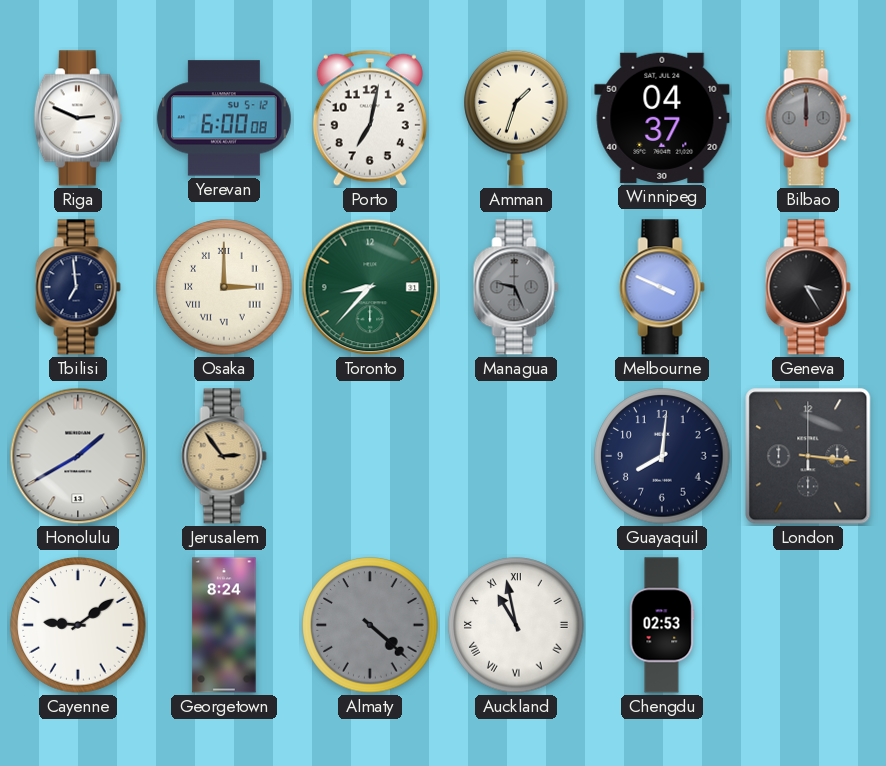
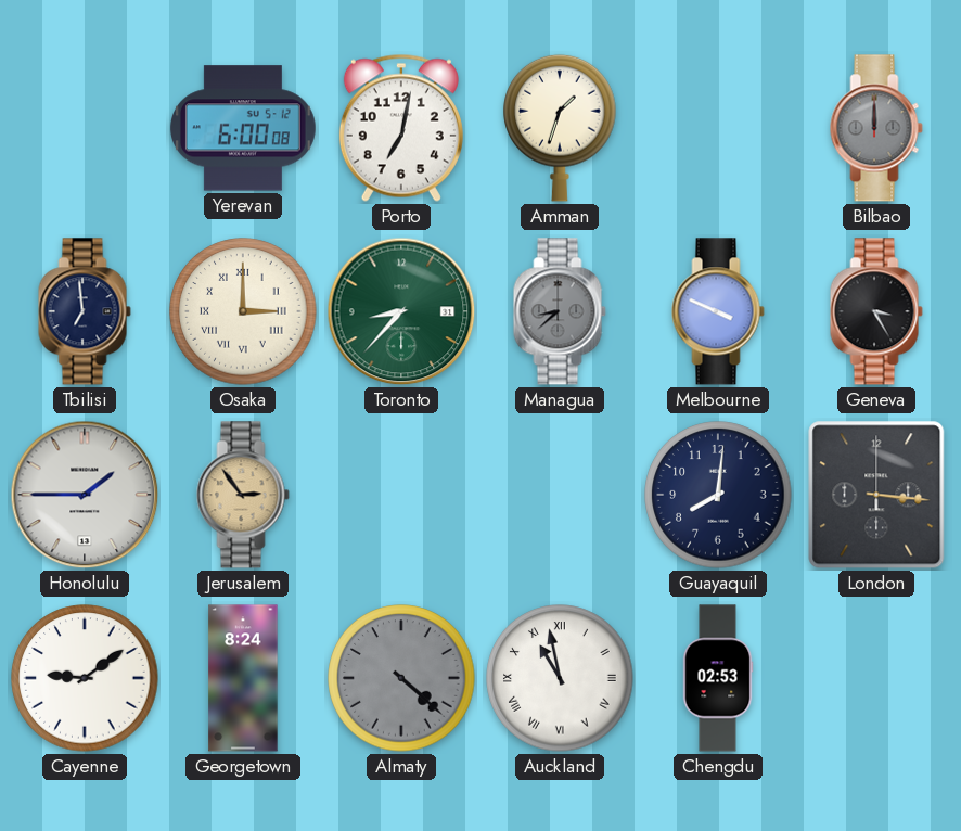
Riga: 2:49 -> none
Winnipeg: 04:37 -> none
Managua: 9:26 -> 8:38
Honolulu: 1:40 -> 1:45
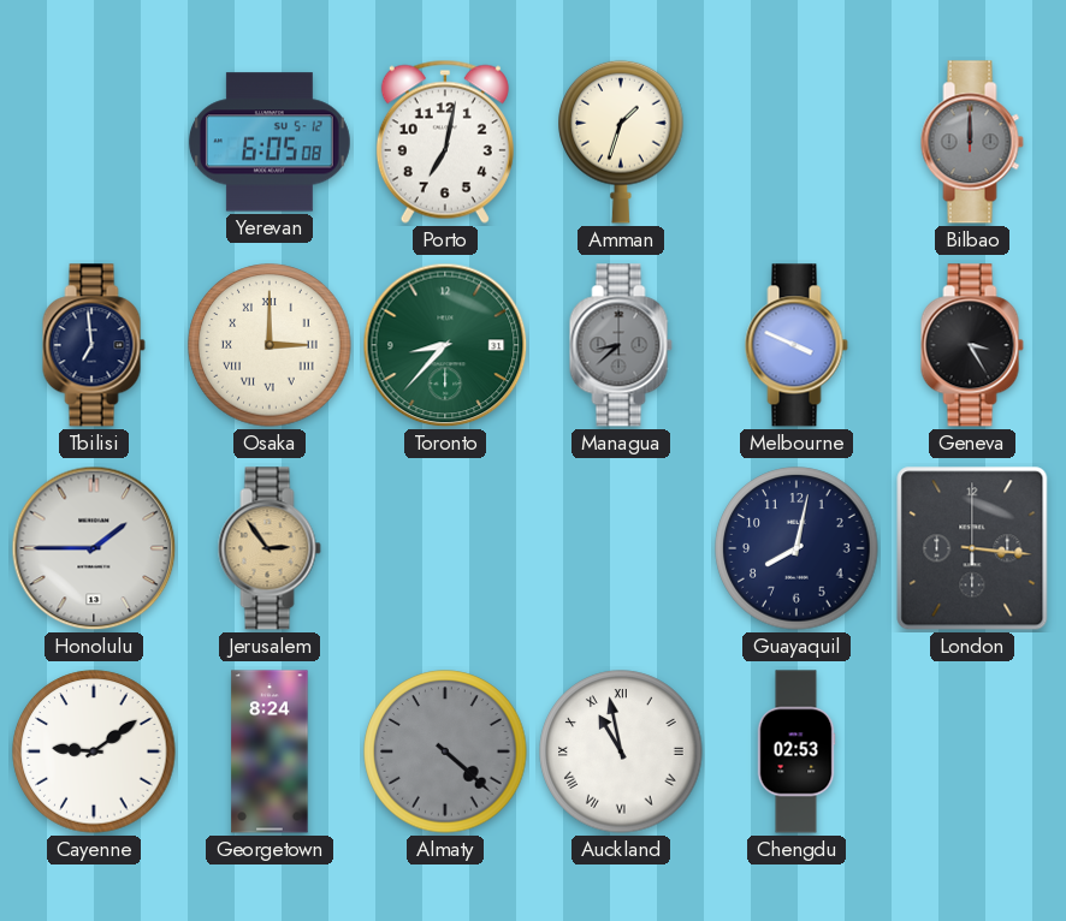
Yerevan: 6:00 -> 6:05
Guayaquil: 8:01 -> 8:02
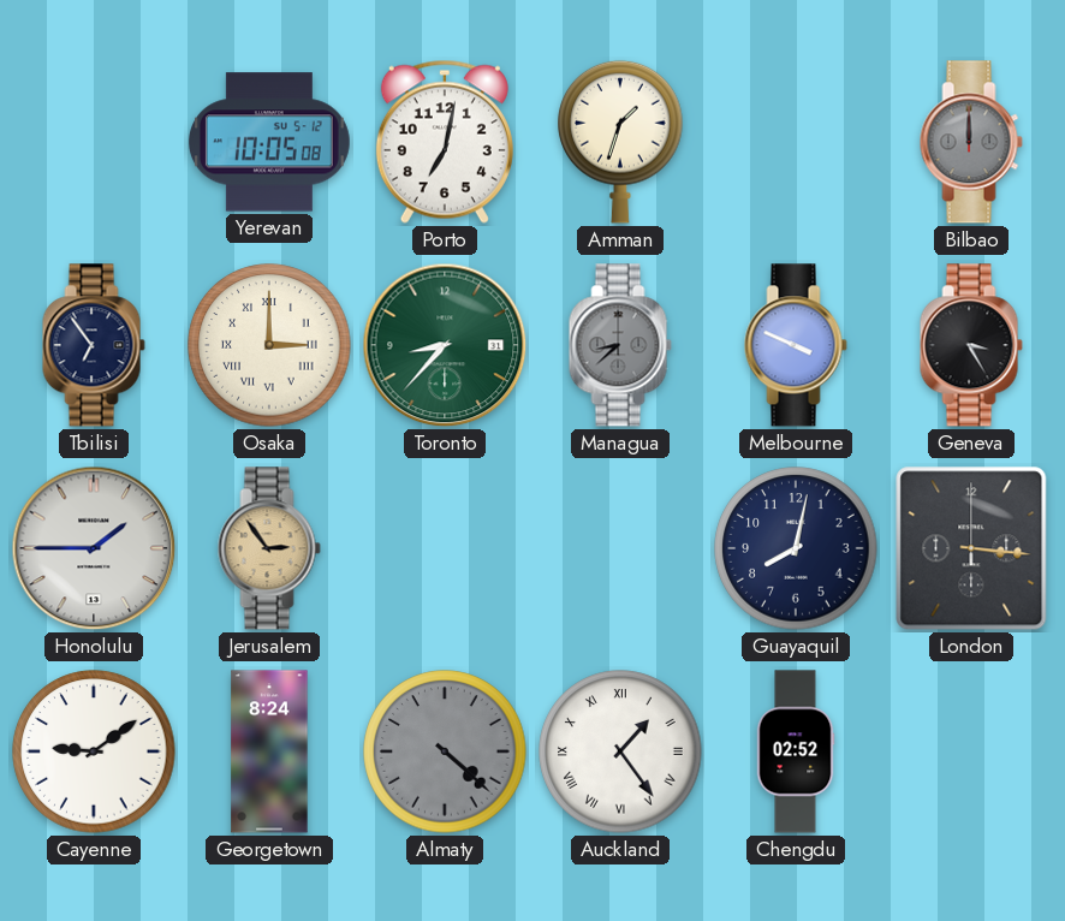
Yerevan: 6:05 -> 10:05
Tbilisi: 6:59 -> 6:54
Auckland: 10:58 -> 1:24
Chengdu: 02:53 -> 02:52
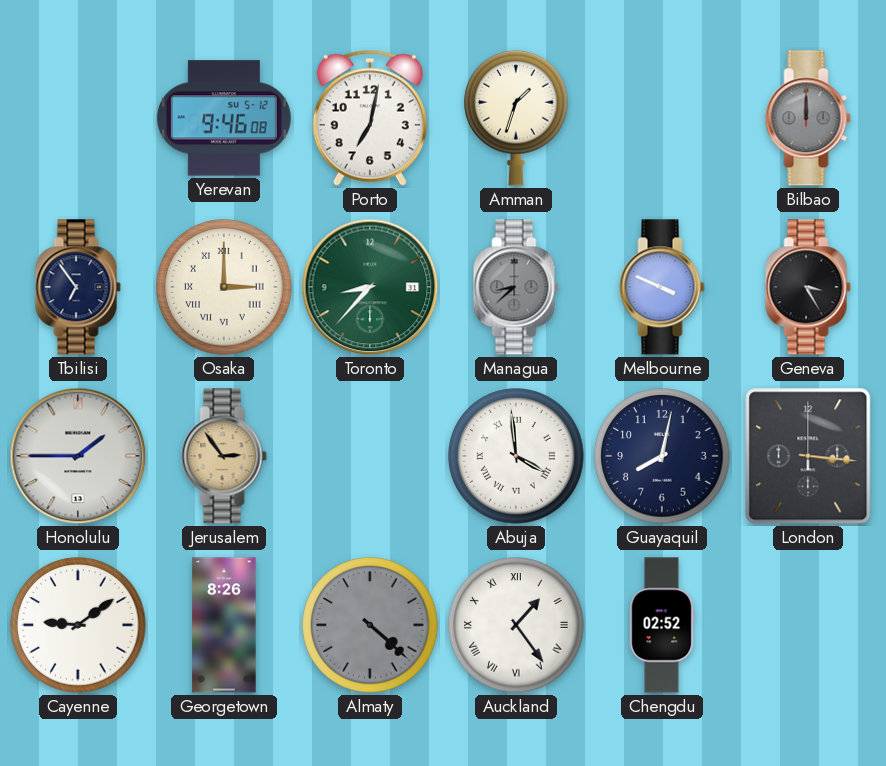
Yerevan: 10:05 -> 9:46
Abuja: none -> 3:59
Georgetown: 8:24 -> 8:26
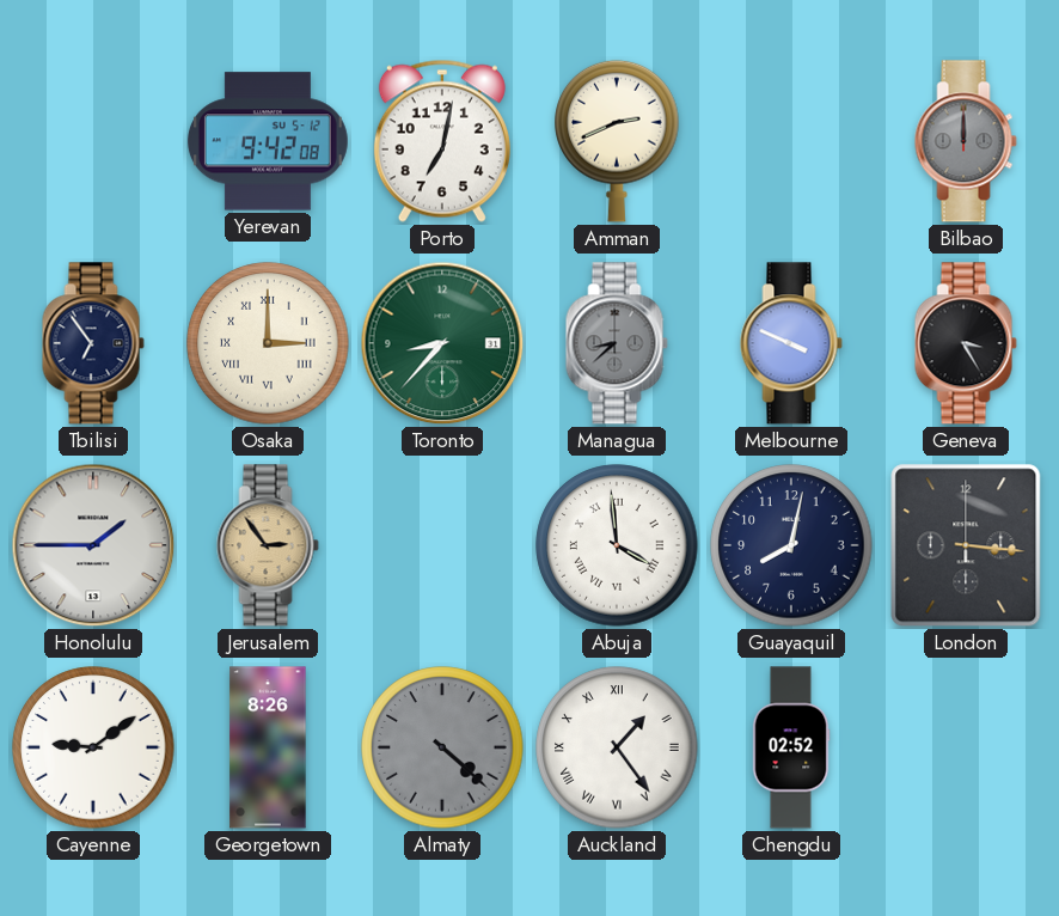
Yerevan: 9:46 -> 9:42
Amman: 1:33 -> 2:41
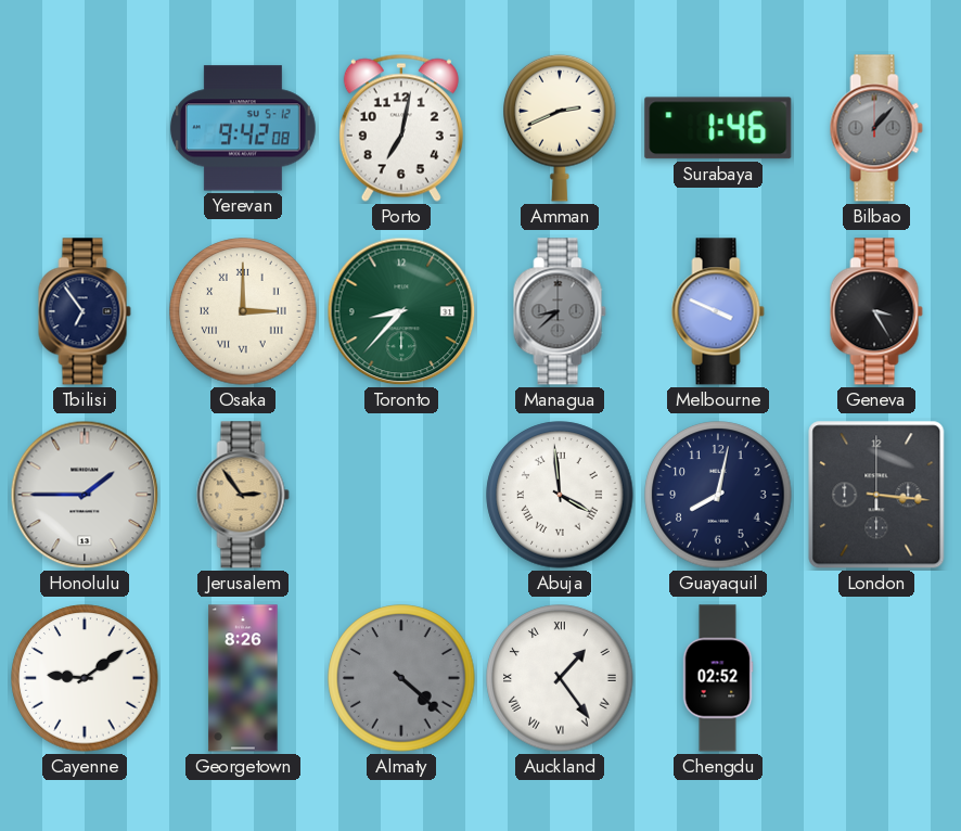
Surabaya: none -> 1:46
Bilbao: 12:00 -> 1:07
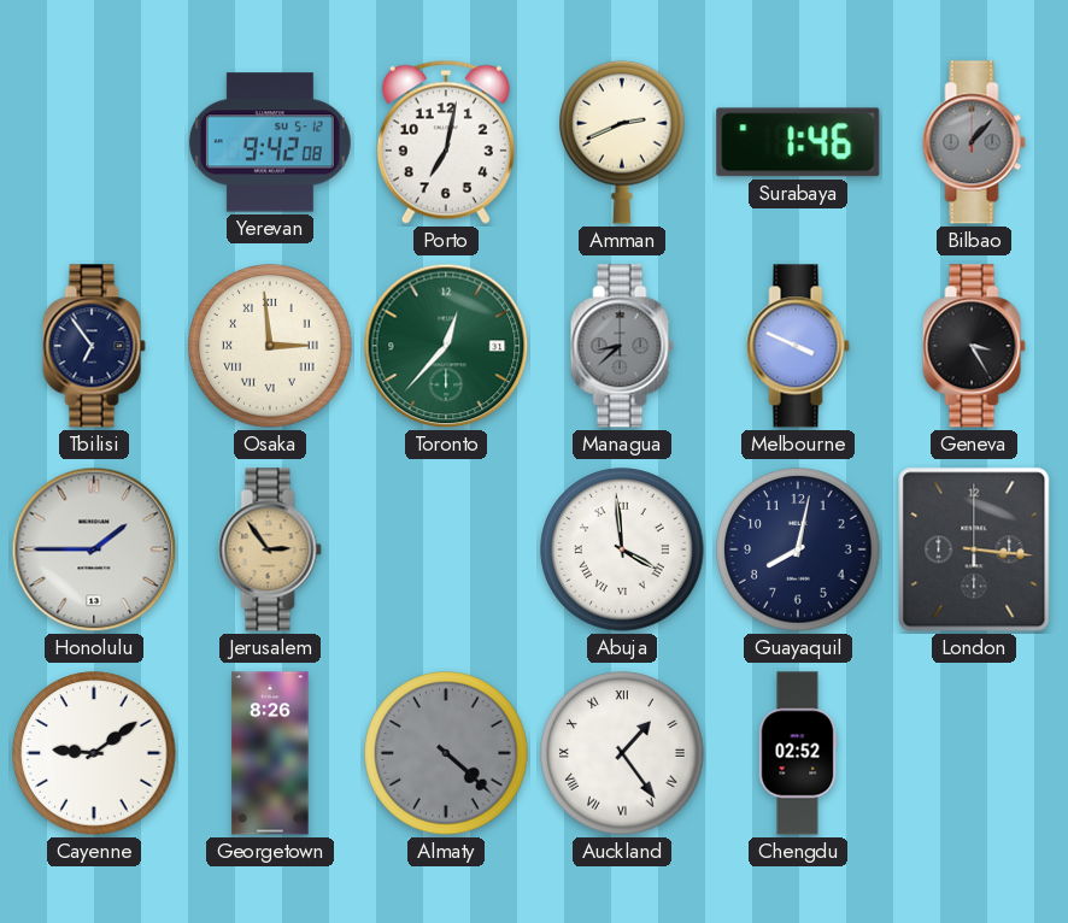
Osaka: 3:00 -> 2:59
Toronto: 8:37 -> 12:37
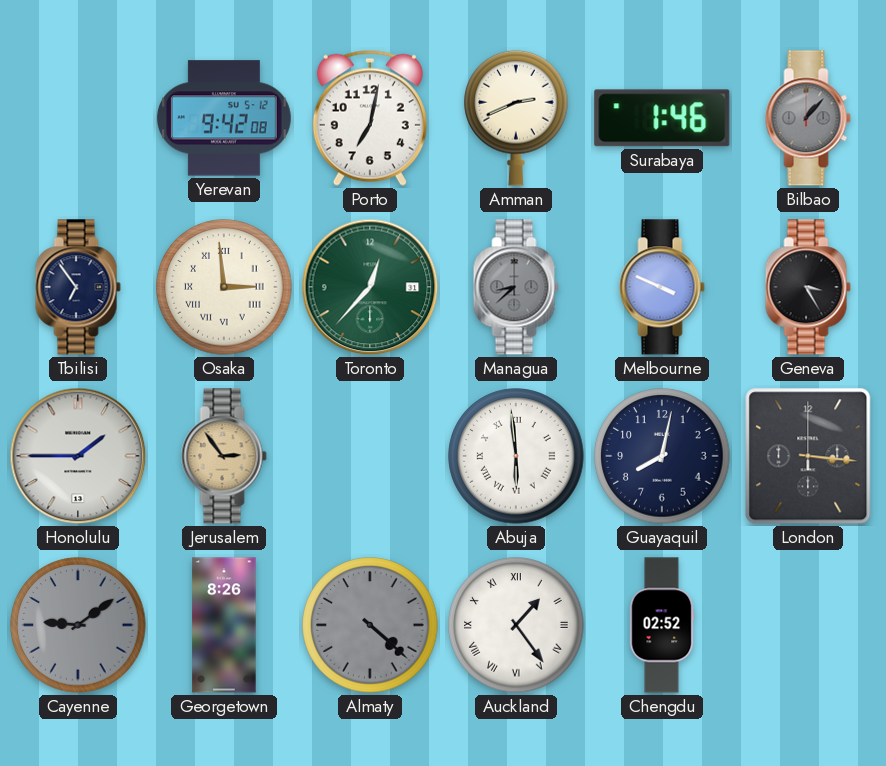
Abuja: 3:59 -> 5:59
Cayenne dial: white -> grey
